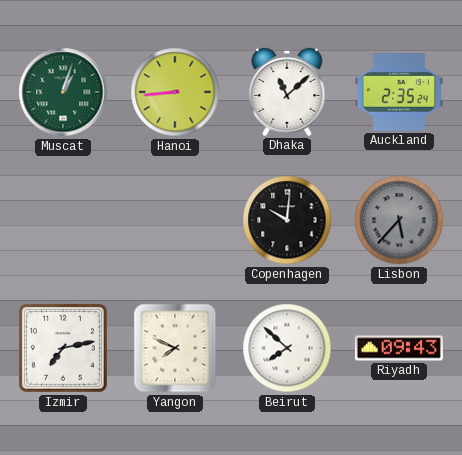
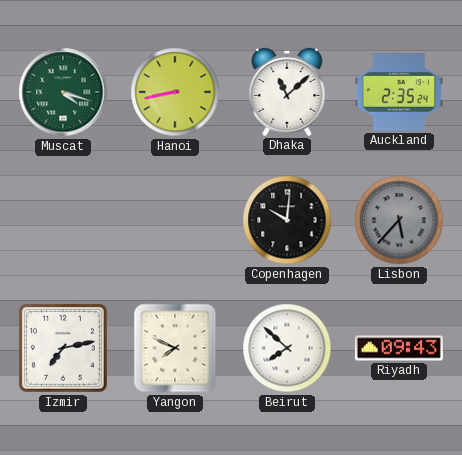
Muscat: 1:03 -> 4:18
Hanoi: 8:44 -> 8:43
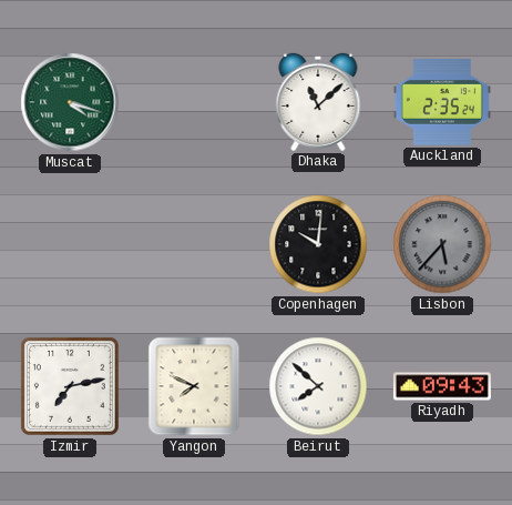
Hanoi: 8:43 -> none
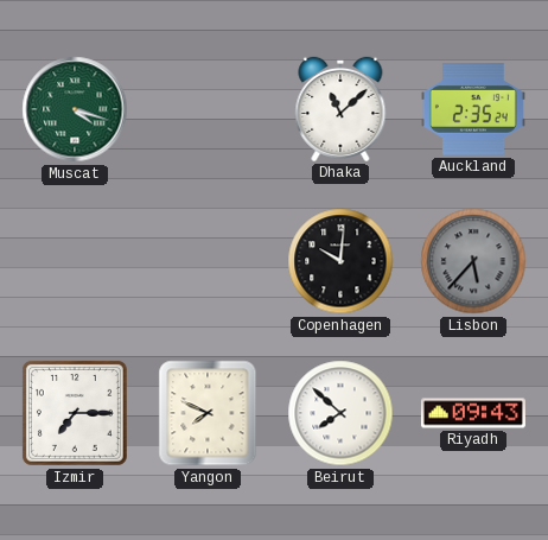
Izmir: 7:13 -> 7:15
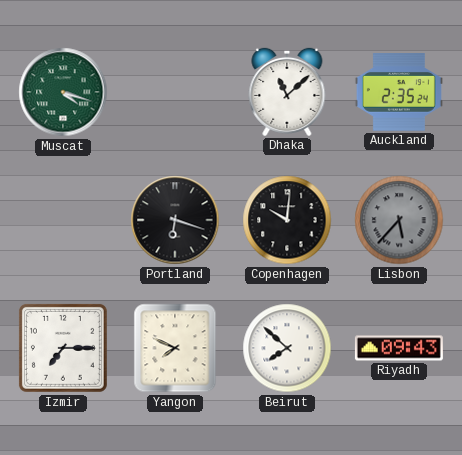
Portland: none -> 6:18
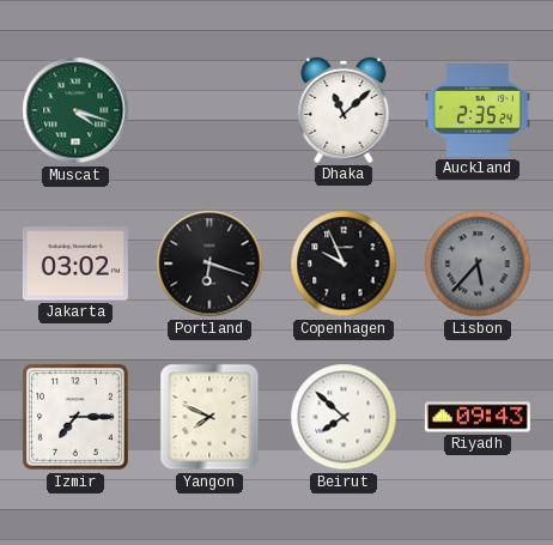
Jakarta: none -> 03:02
Copenhagen: 10:01 -> 9:56
